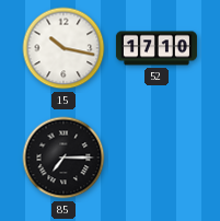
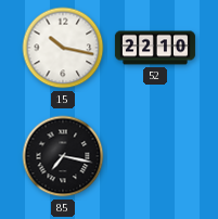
52: 17:10 -> 22:10
85: 7:15 -> 7:17
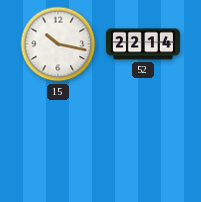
52: 22:10 -> 22:14
85: 7:17 -> none
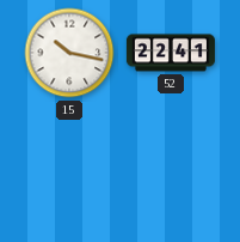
52: 22:14 -> 22:41
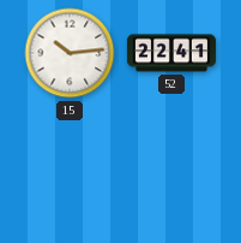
15: 10:17 -> 10:14
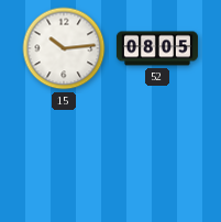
52: 22:41 -> 08:05
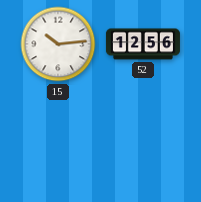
52: 08:05 -> 12:56
